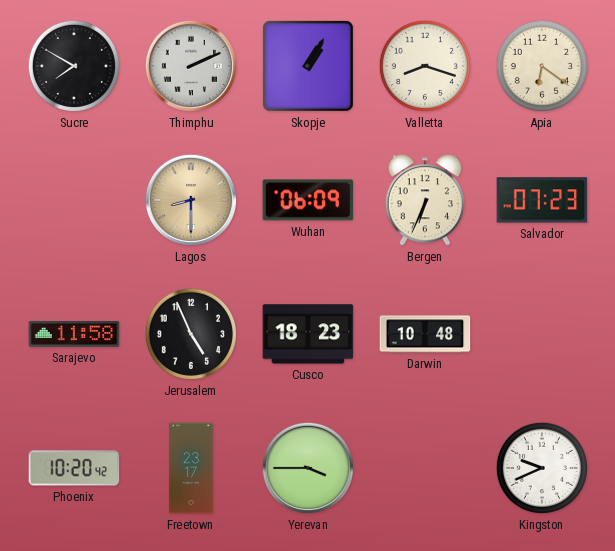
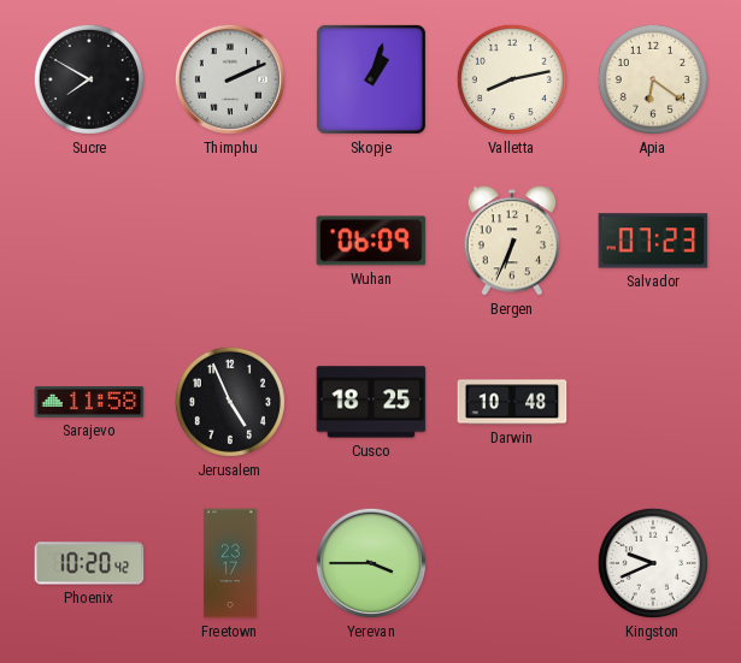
Skopje: 1:05 -> 1:03
Valletta: 8:18 -> 8:13
Lagos: 8:30 -> none
Cusco: 18:23 -> 18:25
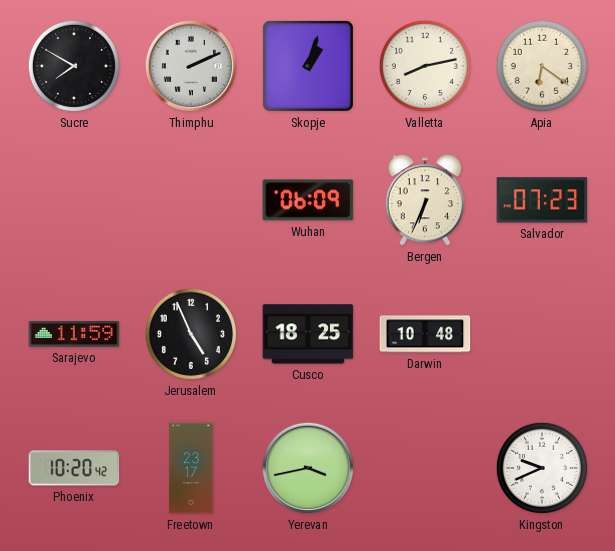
Sarajevo: 11:58 -> 11:59
Yerevan: 3:45 -> 3:43
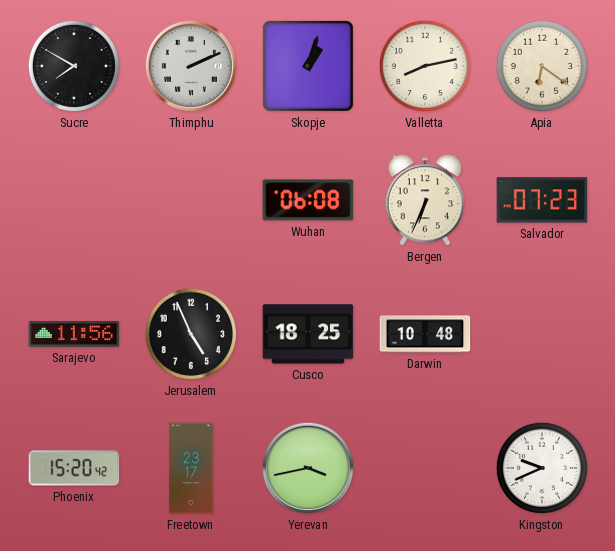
Wuhan: 06:09 -> 06:08
Sarajevo: 11:59 -> 11:56
Phoenix: 10:20 -> 15:20
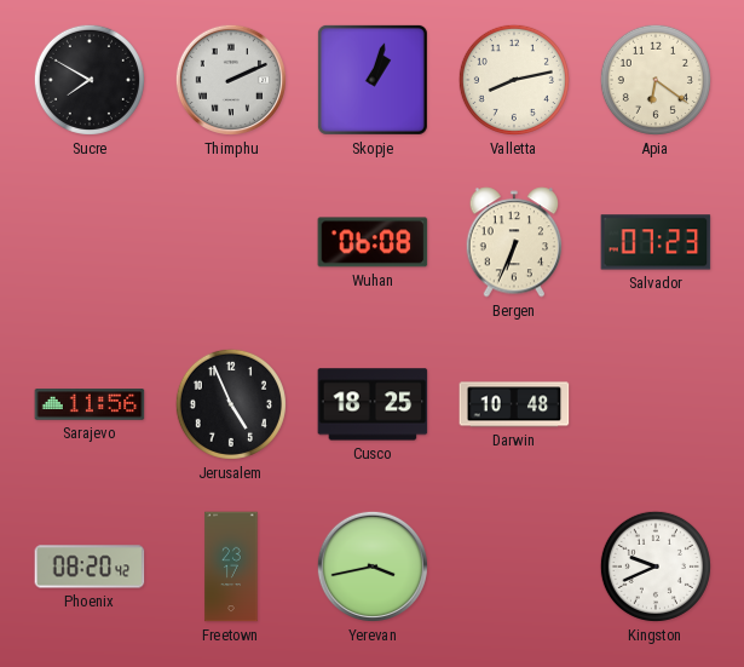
Phoenix: 15:20 -> 08:20
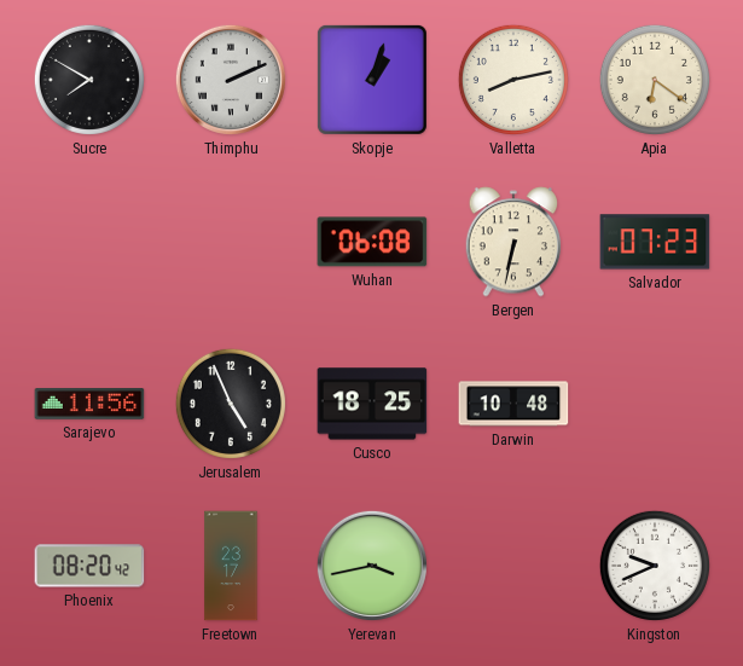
Bergen: 6:34 -> 6:32
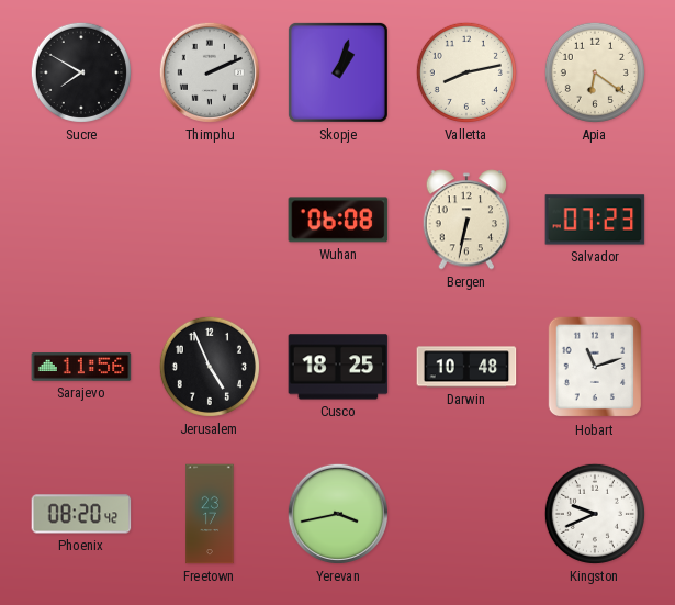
Hobart: none -> 11:12
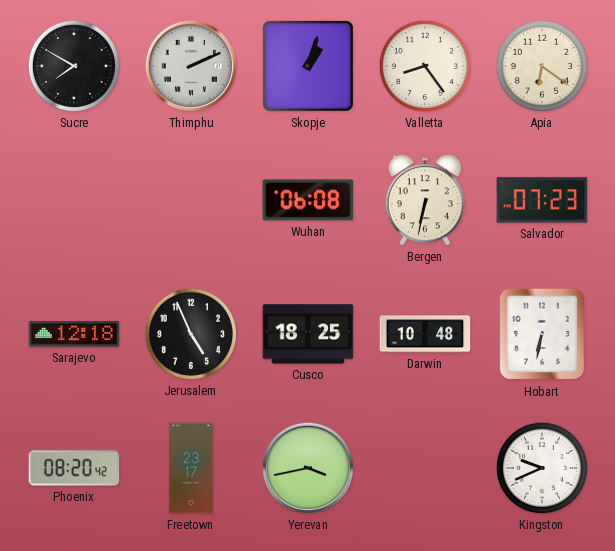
Valletta: 8:13 -> 8:24
Sarajevo: 11:56 -> 12:18
Hobart: 11:12 -> 6:32
